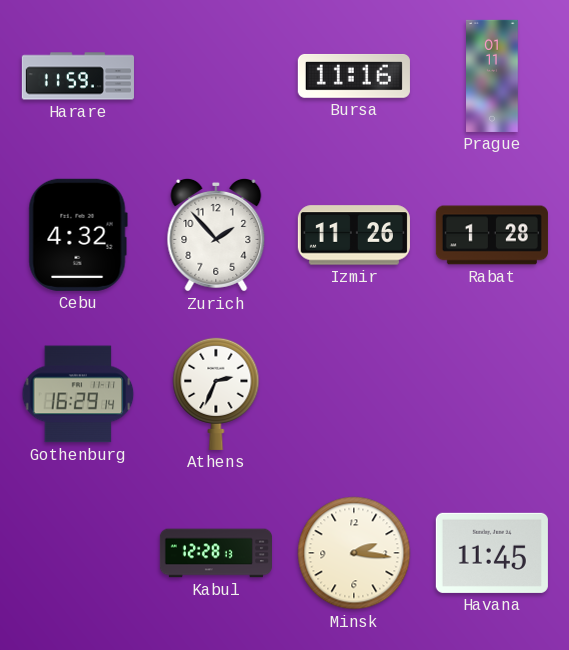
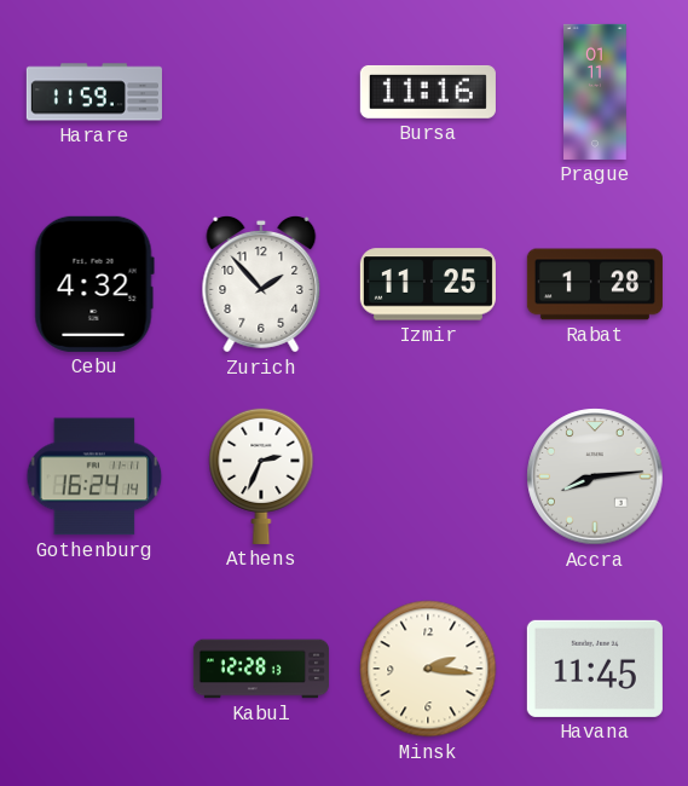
Izmir: 11:26 -> 11:25
Gothenburg: 16:29 -> 16:24
Accra: none -> 8:14
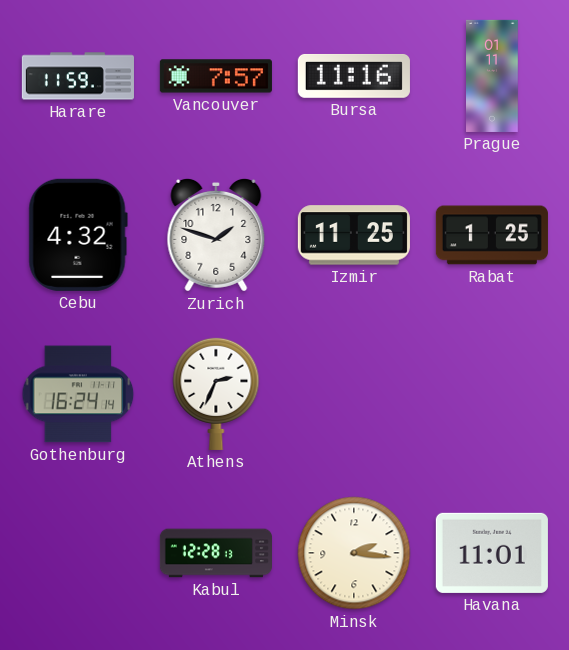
Vancouver: none -> 7:57
Zurich: 1:53 -> 1:48
Rabat: 1:28 -> 1:25
Accra: 8:14 -> none
Havana: 11:45 -> 11:01
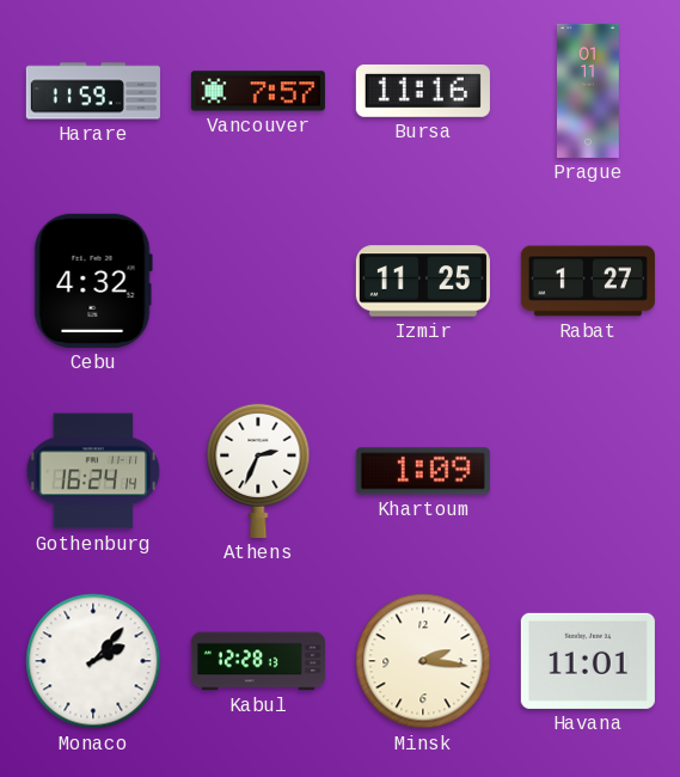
Zurich: 1:48 -> none
Rabat: 1:25 -> 1:27
Khartoum: none -> 1:09
Monaco: none -> 2:07
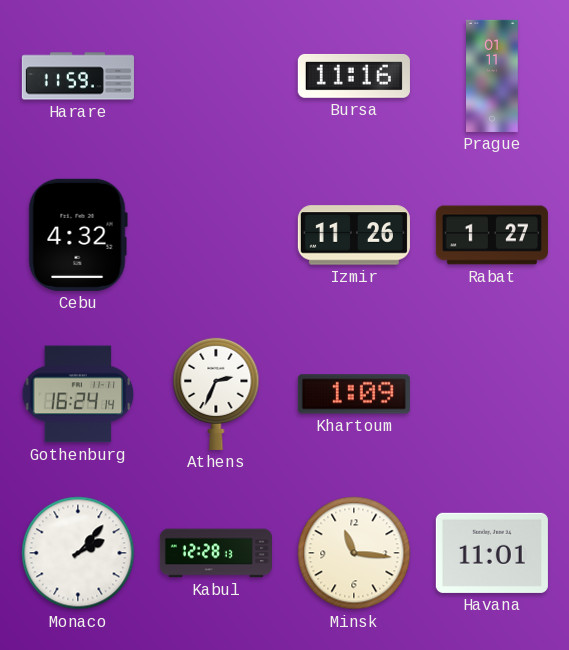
Vancouver: 7:57 -> none
Izmir: 11:25 -> 11:26
Minsk: 2:16 -> 11:16
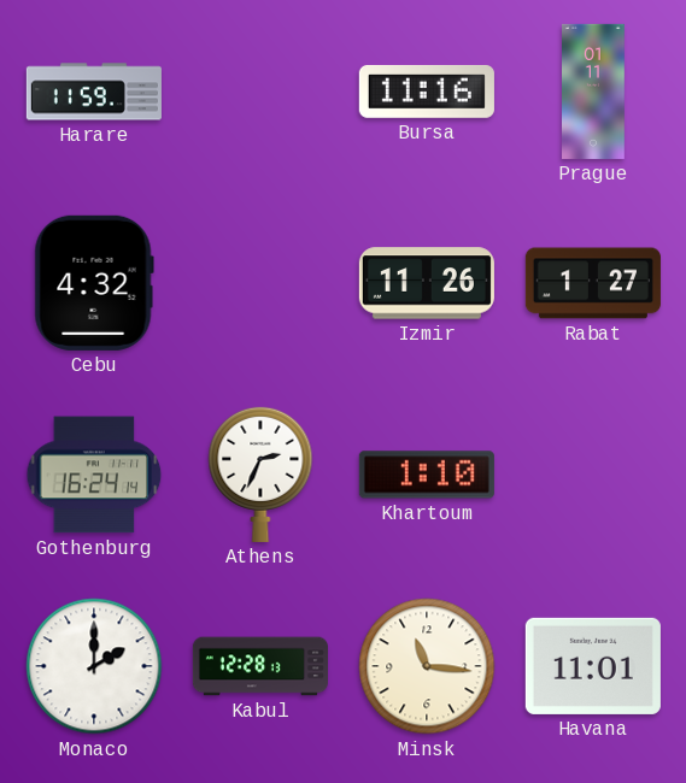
Khartoum: 1:09 -> 1:10
Monaco: 2:07 -> 2:00
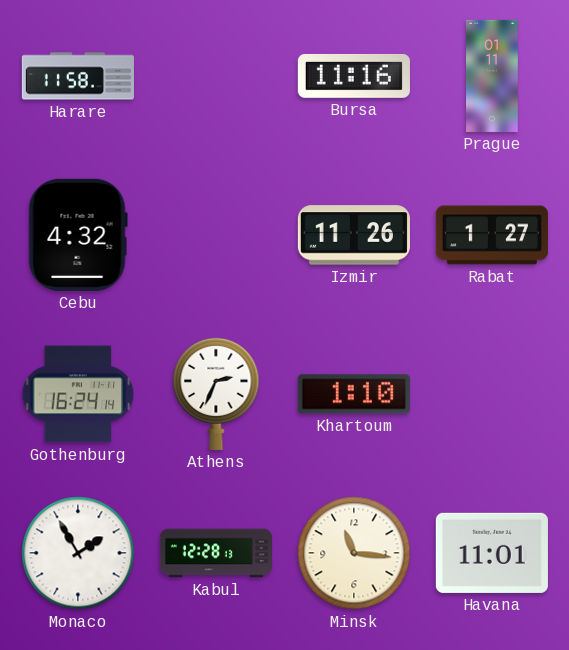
Harare: 11:59 -> 11:58
Monaco: 2:00 -> 1:55
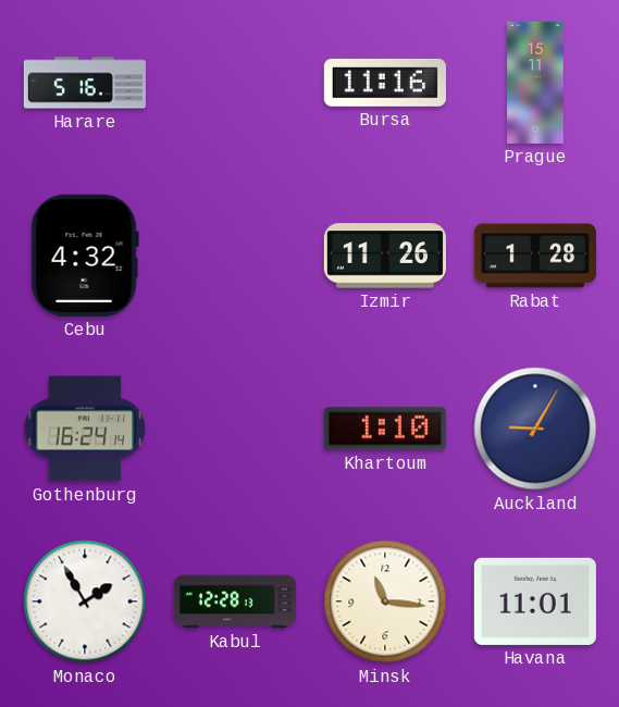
Harare: 11:58 -> 5:16
Prague: 01:11 -> 15:11
Rabat: 1:27 -> 1:28
Athens: 2:34 -> none
Auckland: none -> 9:05
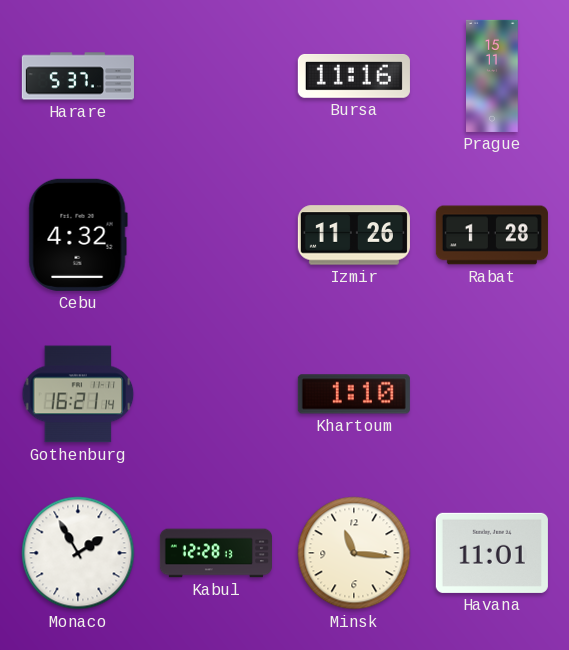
Harare: 5:16 -> 5:37
Gothenburg: 16:24 -> 16:21
Auckland: 9:05 -> none
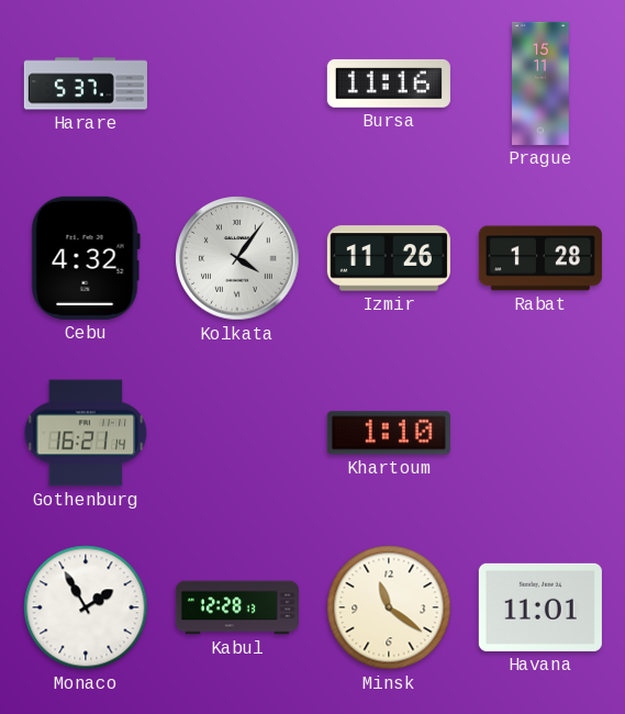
Kolkata: none -> 4:06
Minsk: 11:16 -> 11:21
